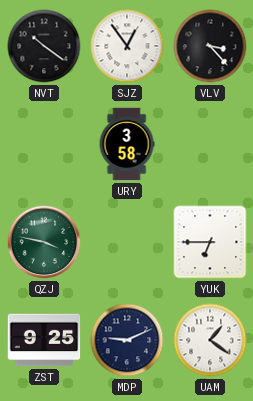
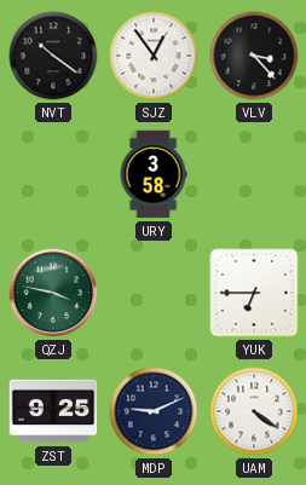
UAM: 1:21 -> 4:21
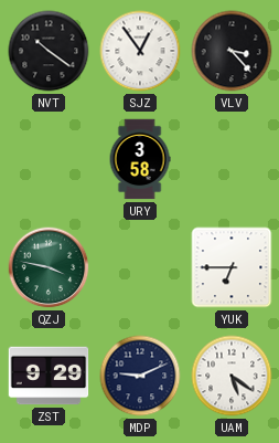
ZST: 9:25 -> 9:29
UAM: 4:21 -> 5:21
